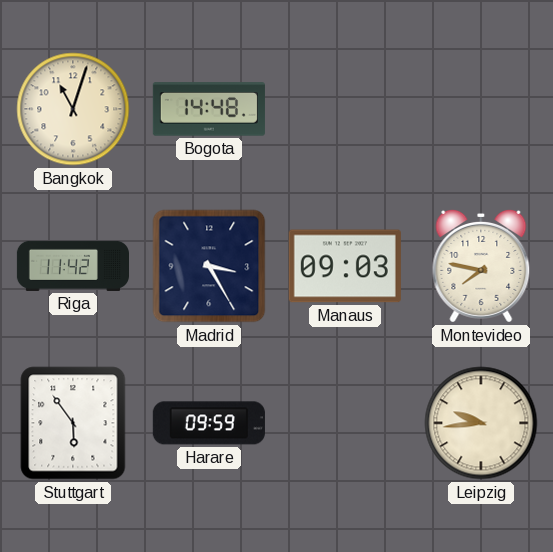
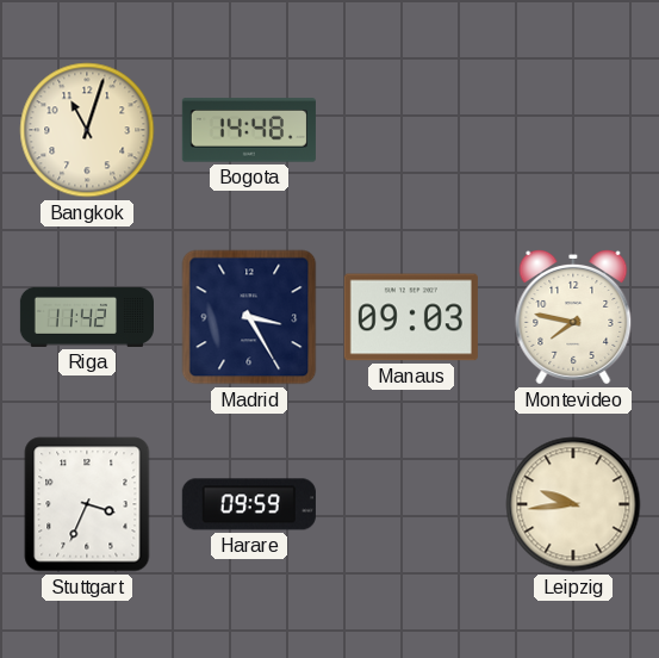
Stuttgart: 5:54 -> 3:34
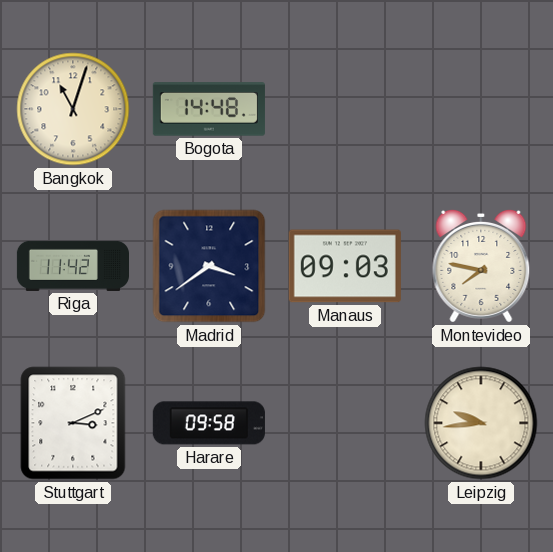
Madrid: 3:25 -> 3:39
Stuttgart: 3:34 -> 3:11
Harare: 09:59 -> 09:58
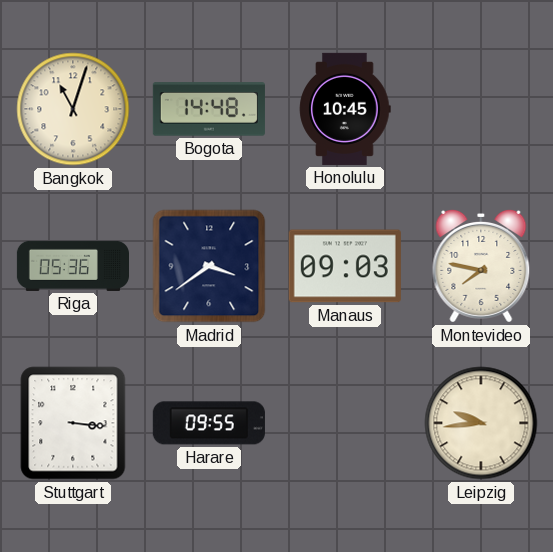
Honolulu: none -> 10:45
Riga: 11:42 -> 05:36
Stuttgart: 3:11 -> 3:16
Harare: 09:58 -> 09:55
